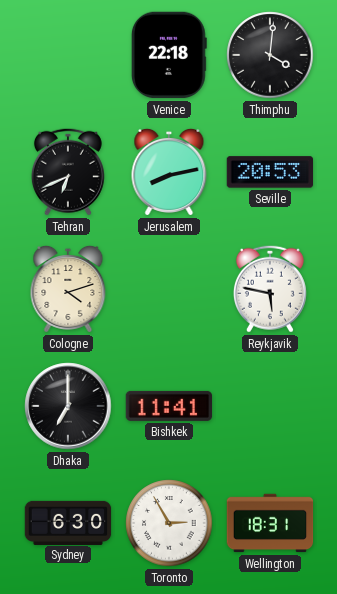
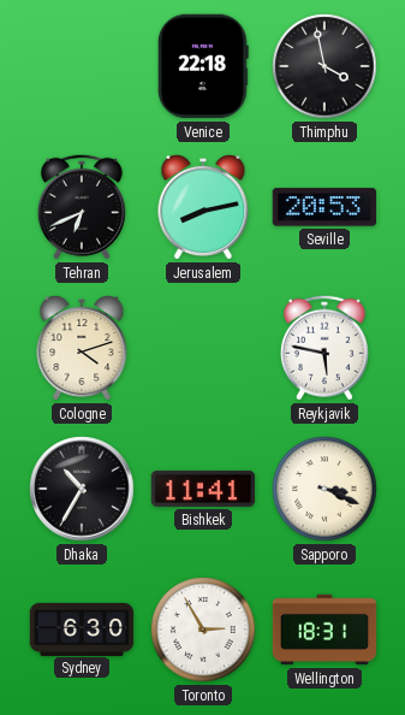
Thimphu: 4:01 -> 3:58
Dhaka: 7:00 -> 10:35
Sapporo: none -> 3:19
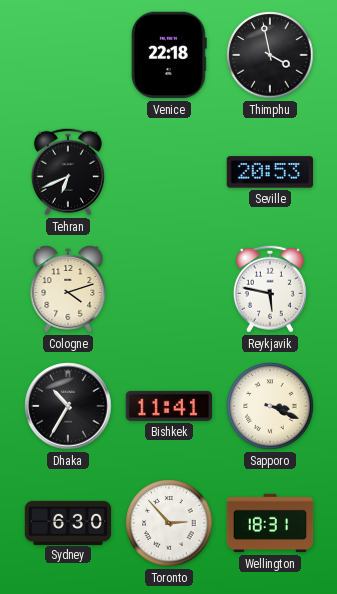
Jerusalem: 8:13 -> none
Toronto: 2:55 -> 2:53
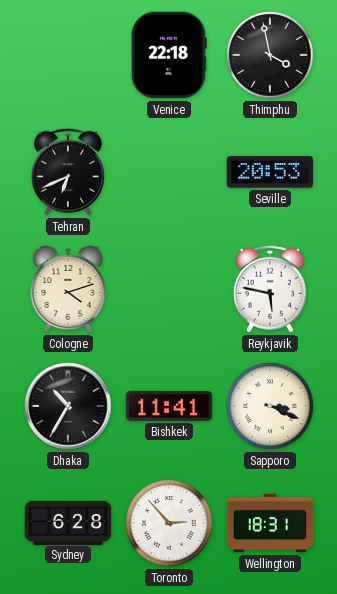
Sydney: 6:30 -> 6:28
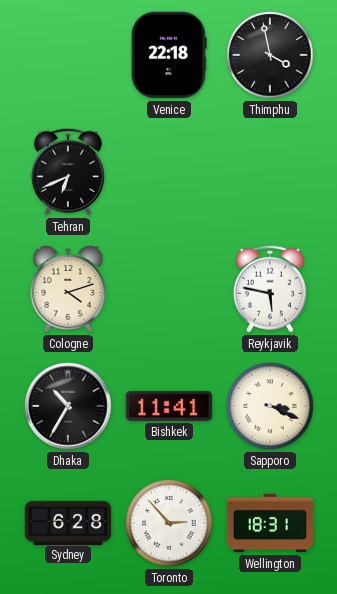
Seville: 20:53 -> none
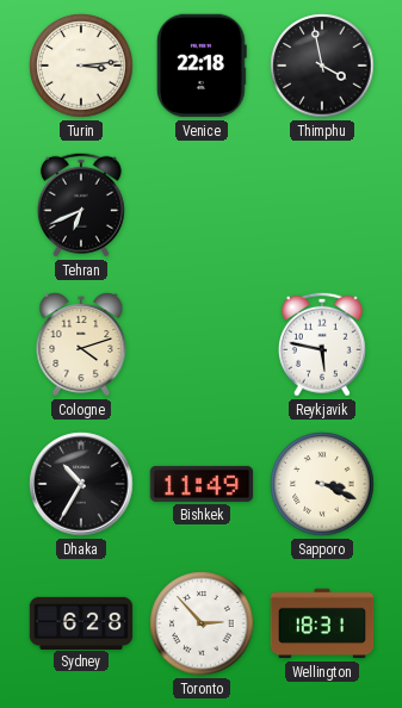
Turin: none -> 3:14
Bishkek: 11:41 -> 11:49
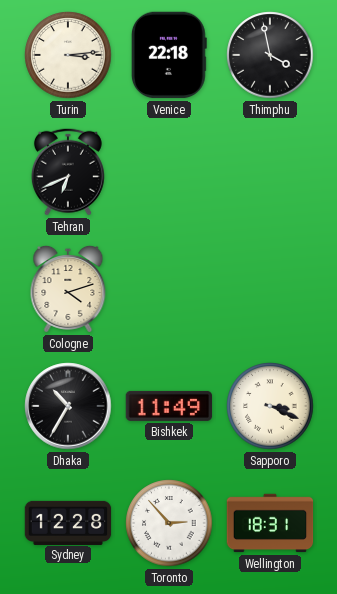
Reykjavik: 5:47 -> none
Sydney: 6:28 -> 12:28
